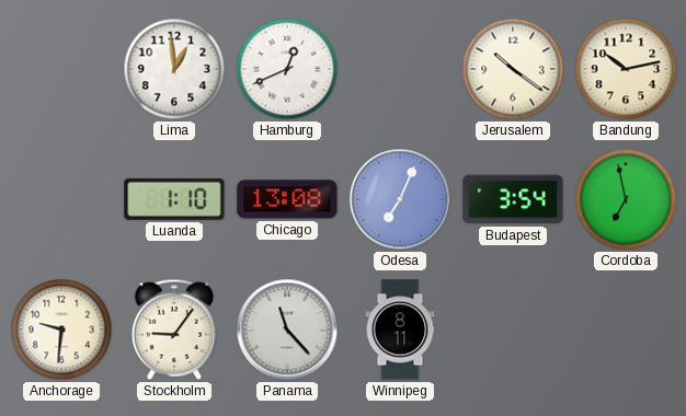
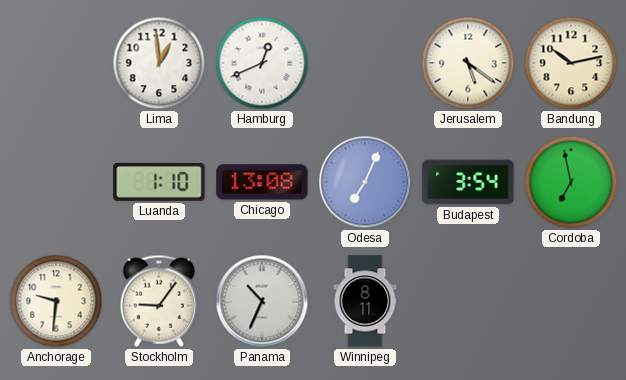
Jerusalem: 10:21 -> 5:21
Panama: 11:23 -> 10:34
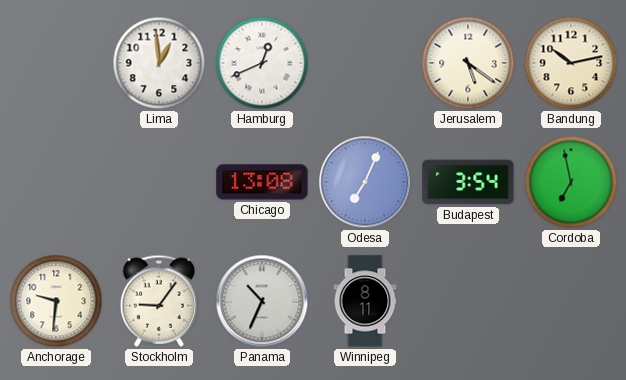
Luanda: 1:10 -> none
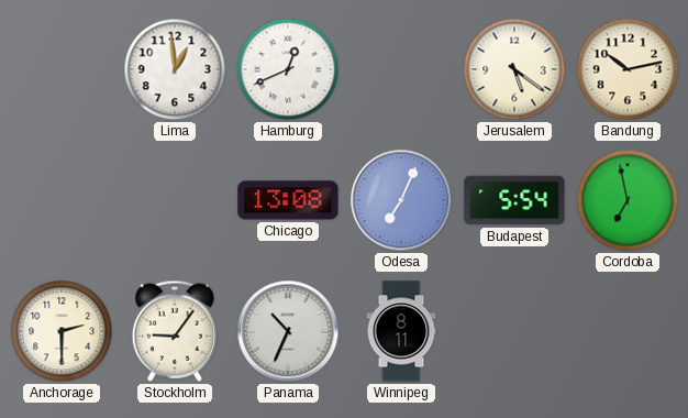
Budapest: 3:54 -> 5:54
Anchorage: 9:31 -> 2:30
